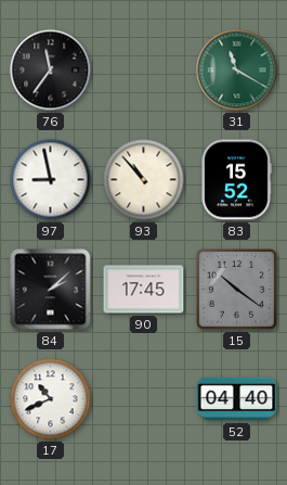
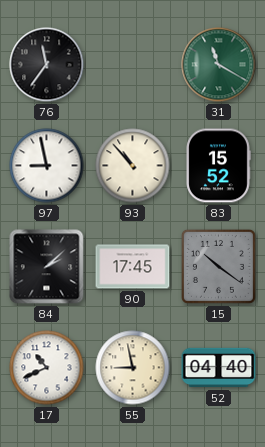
55: none -> 8:58
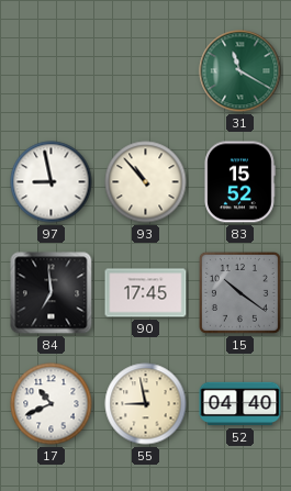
76: 11:36 -> none
84: 2:08 -> 6:59
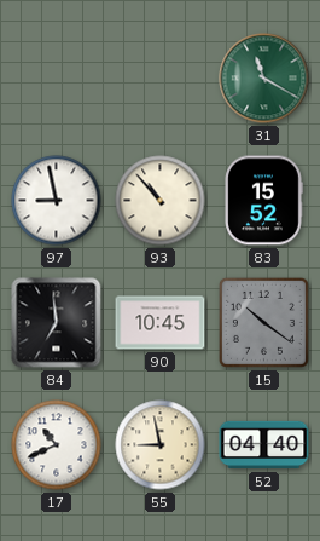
90: 17:45 -> 10:45
